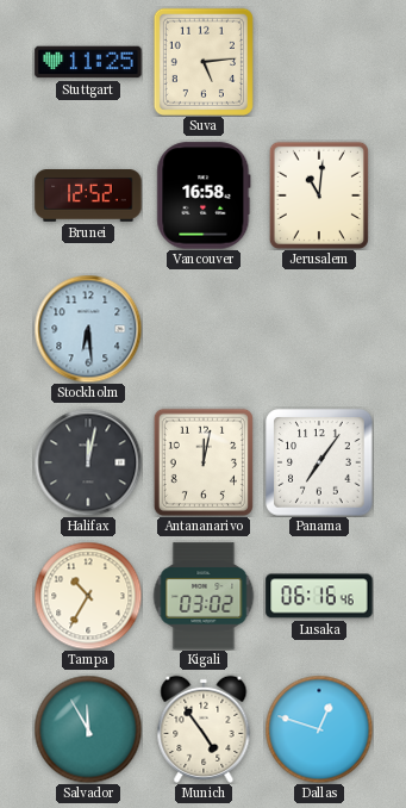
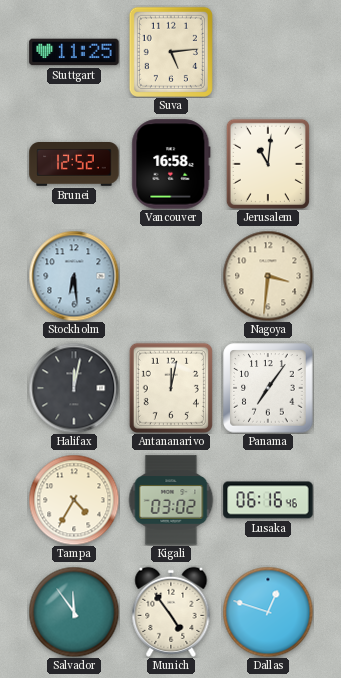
Nagoya: none -> 3:31
Tampa: 10:35 -> 4:35
Salvador: 11:55 -> 11:54
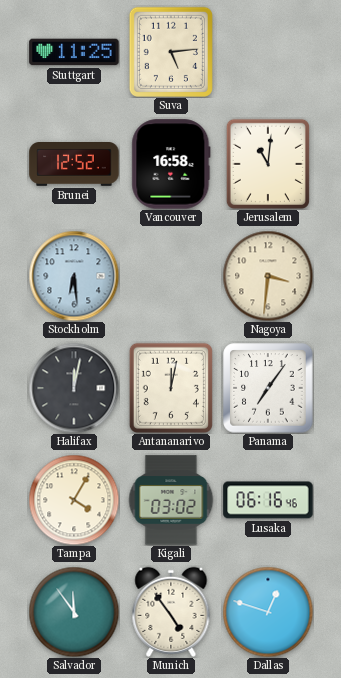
Tampa: 4:35 -> 4:05
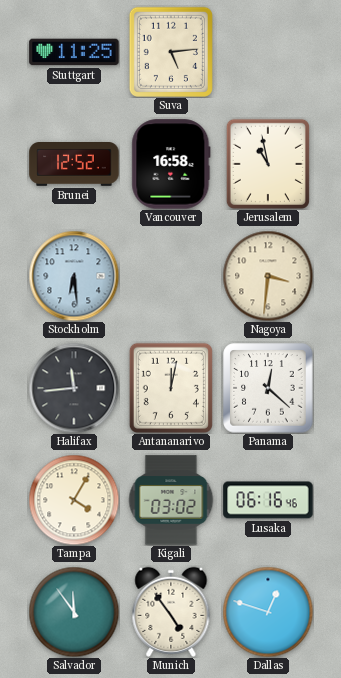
Jerusalem: 11:01 -> 10:58
Halifax: 12:02 -> 11:44
Panama: 7:06 -> 12:22
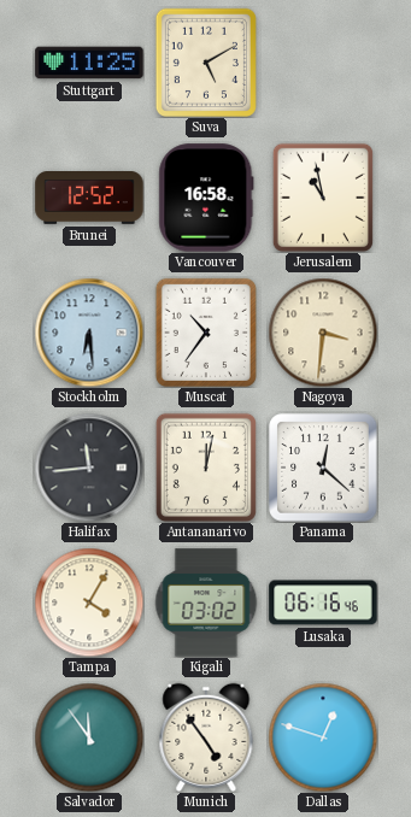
Suva: 5:14 -> 5:10
Muscat: none -> 10:36
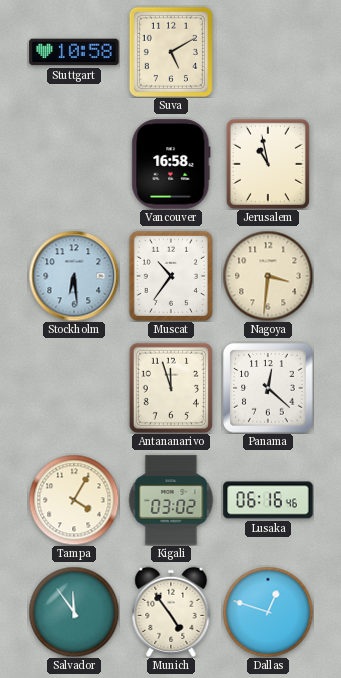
Stuttgart: 11:25 -> 10:58
Brunei: 12:52 -> none
Halifax: 11:44 -> none
Antananarivo: 12:02 -> 11:57
